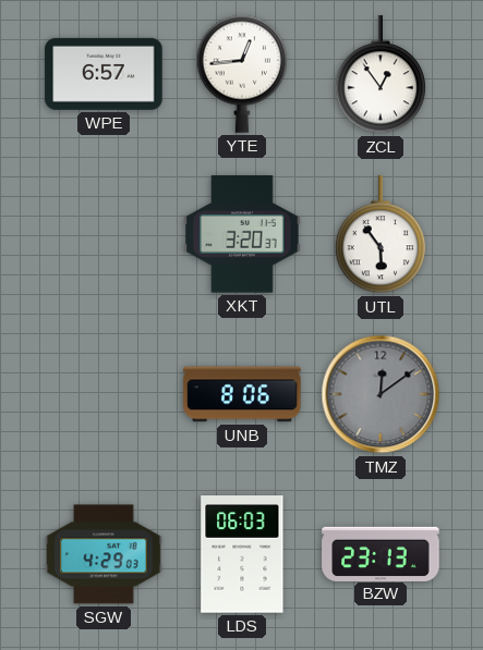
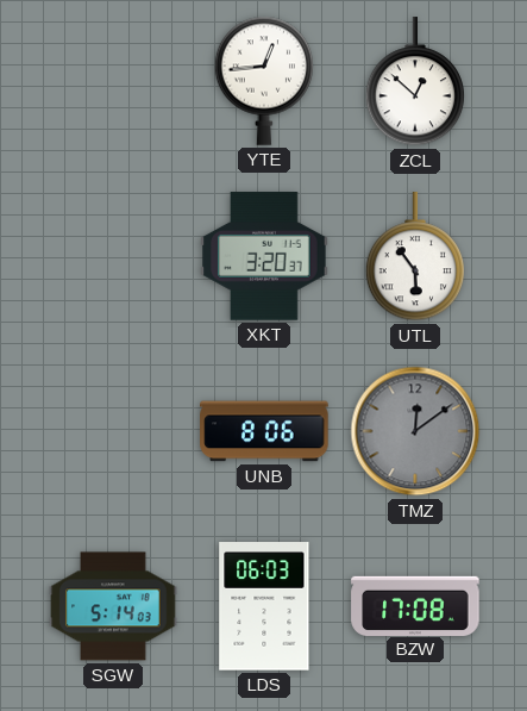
WPE: 6:57 -> none
ZCL: 12:54 -> 12:52
SGW: 4:29 -> 5:14
BZW: 23:13 -> 17:08
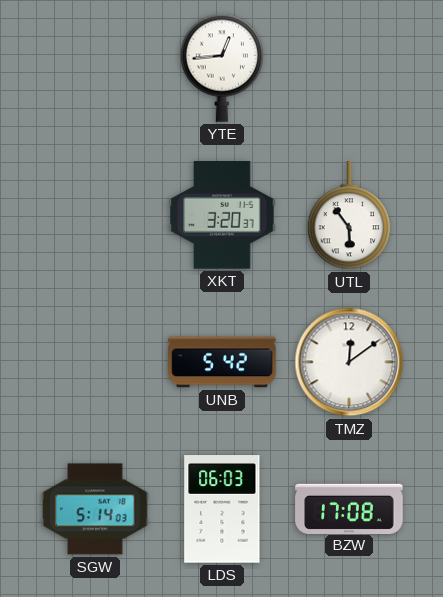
ZCL: 12:52 -> none
UNB: 8:06 -> 5:42
TMZ dial: grey -> white
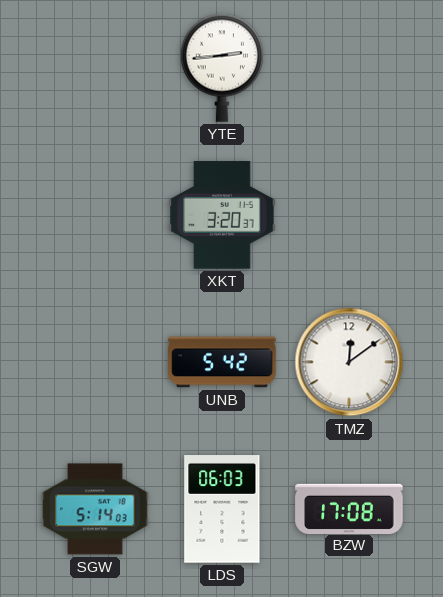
YTE: 12:44 -> 2:44
UTL: 5:54 -> none
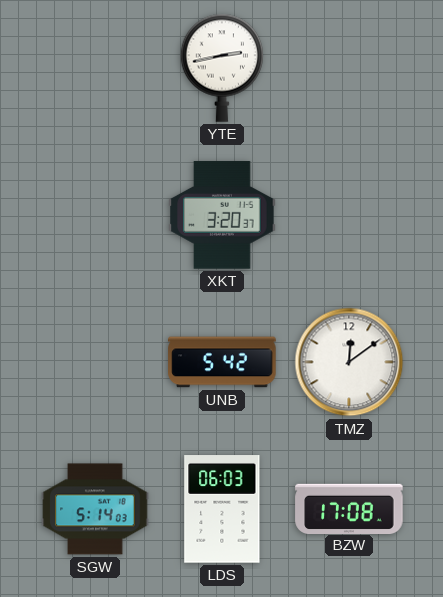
YTE: 2:44 -> 2:43
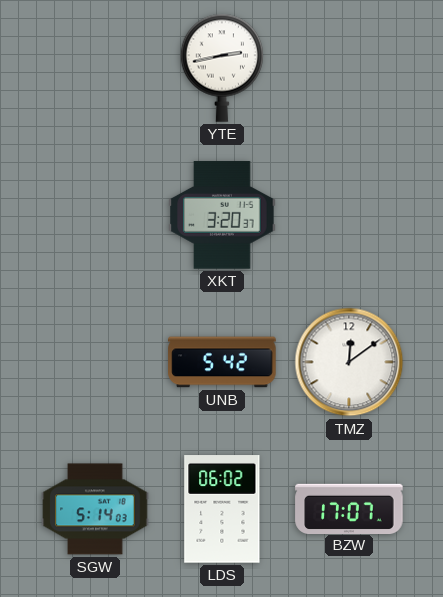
LDS: 06:03 -> 06:02
BZW: 17:08 -> 17:07
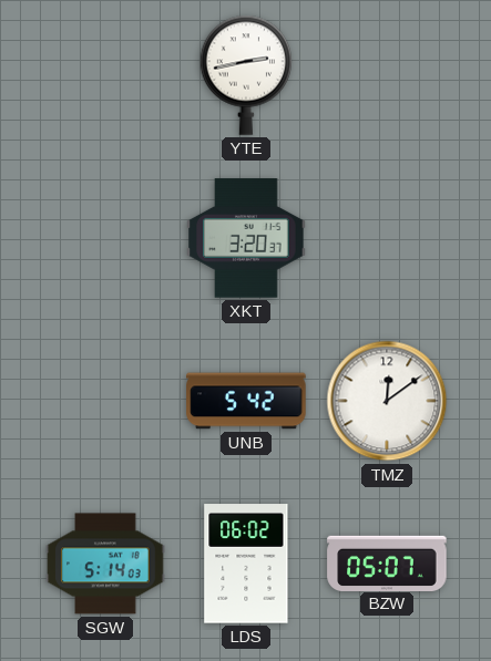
BZW: 17:07 -> 05:07
